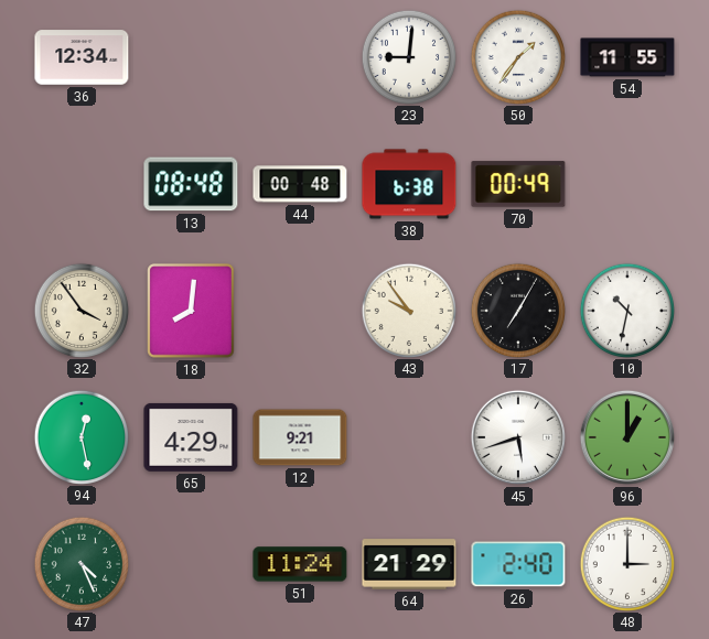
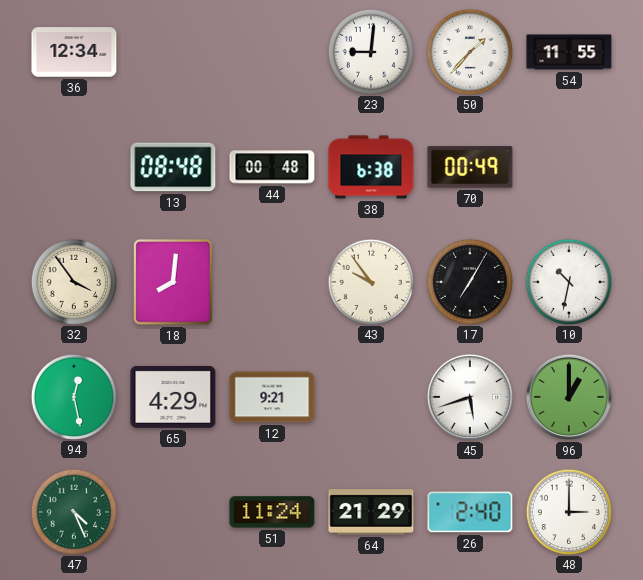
50: 1:36 -> 1:37
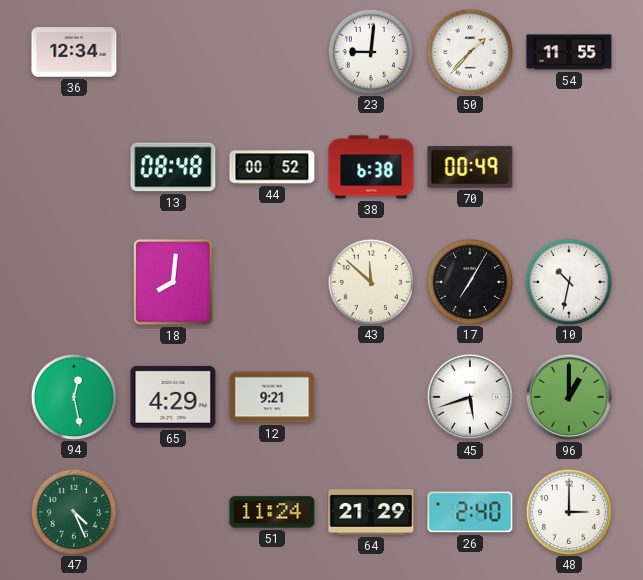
44: 00:48 -> 00:52
32: 3:54 -> none
43: 9:54 -> 11:52
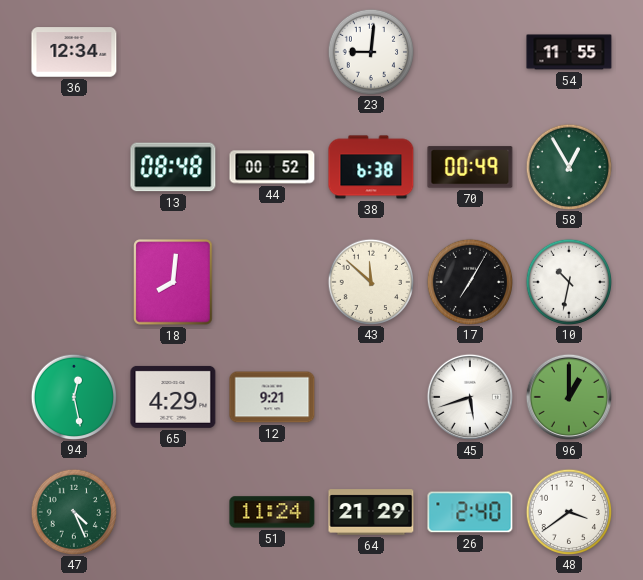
50: 1:37 -> none
58: none -> 12:55
48: 3:00 -> 3:39
